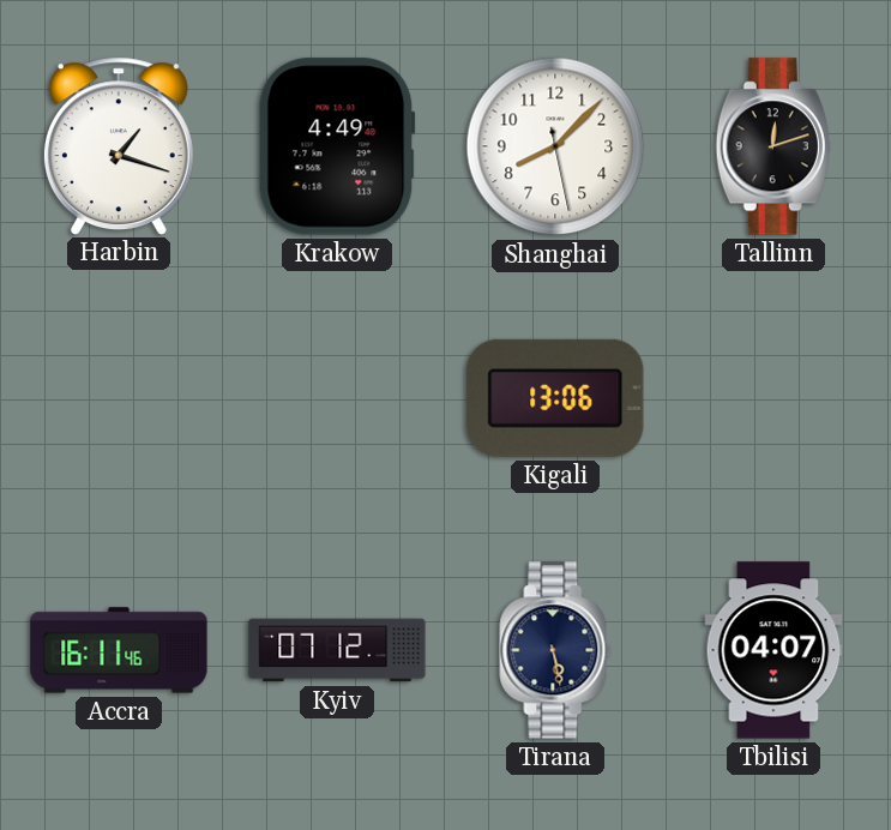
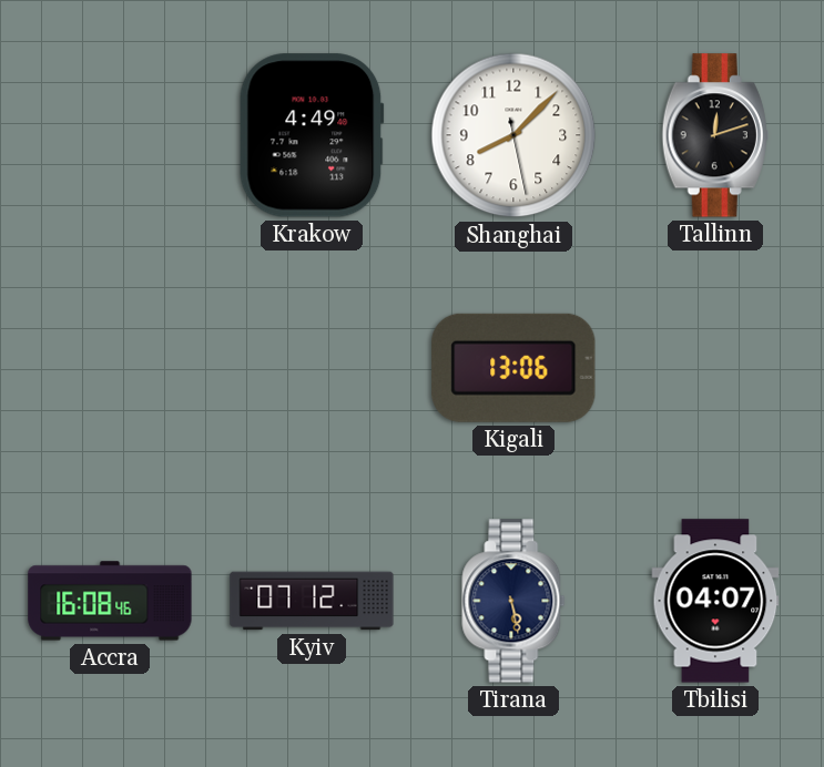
Harbin: 1:18 -> none
Accra: 16:11 -> 16:08
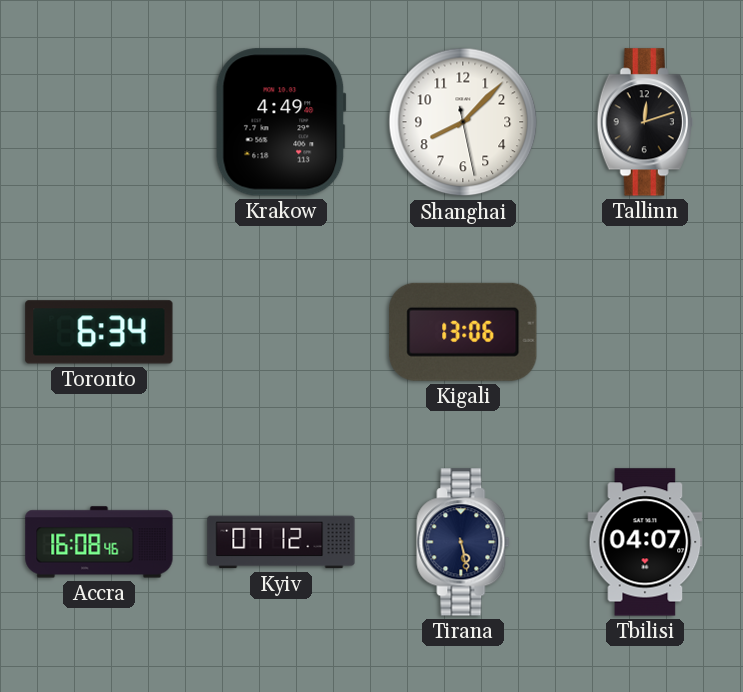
Toronto: none -> 6:34
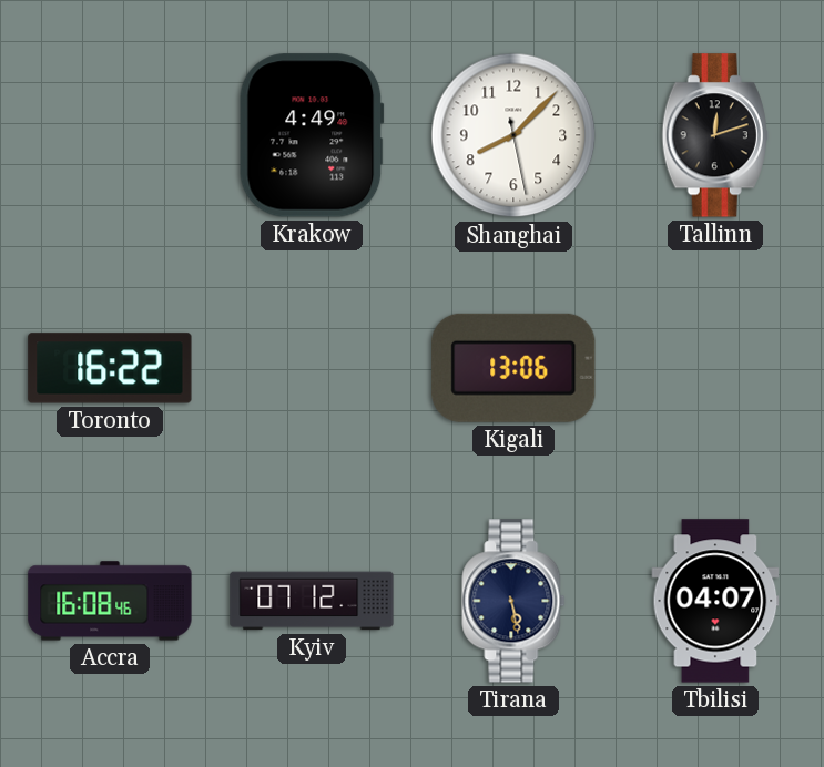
Toronto: 6:34 -> 16:22
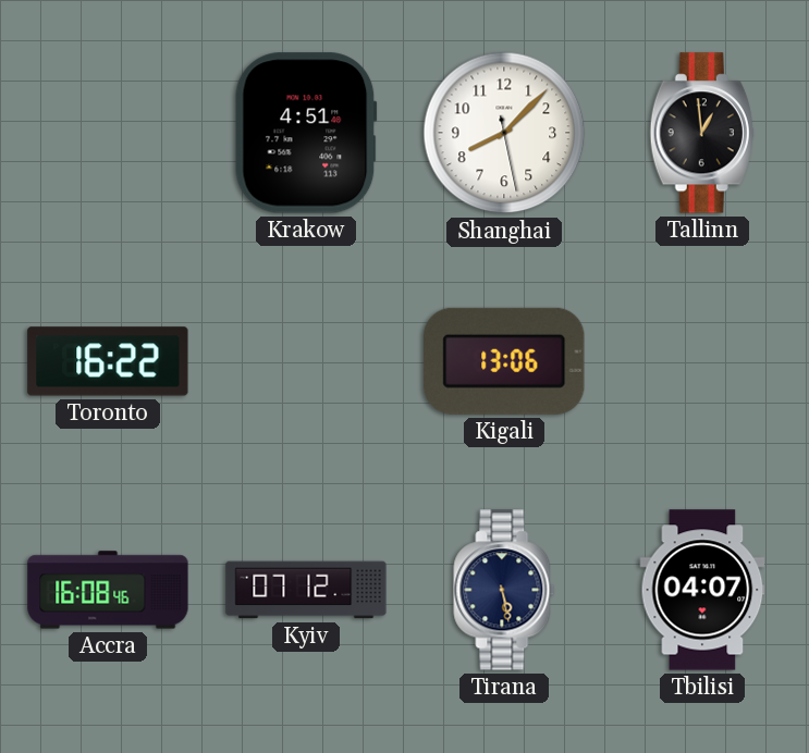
Krakow: 4:49 -> 4:51
Tallinn: 12:12 -> 12:59
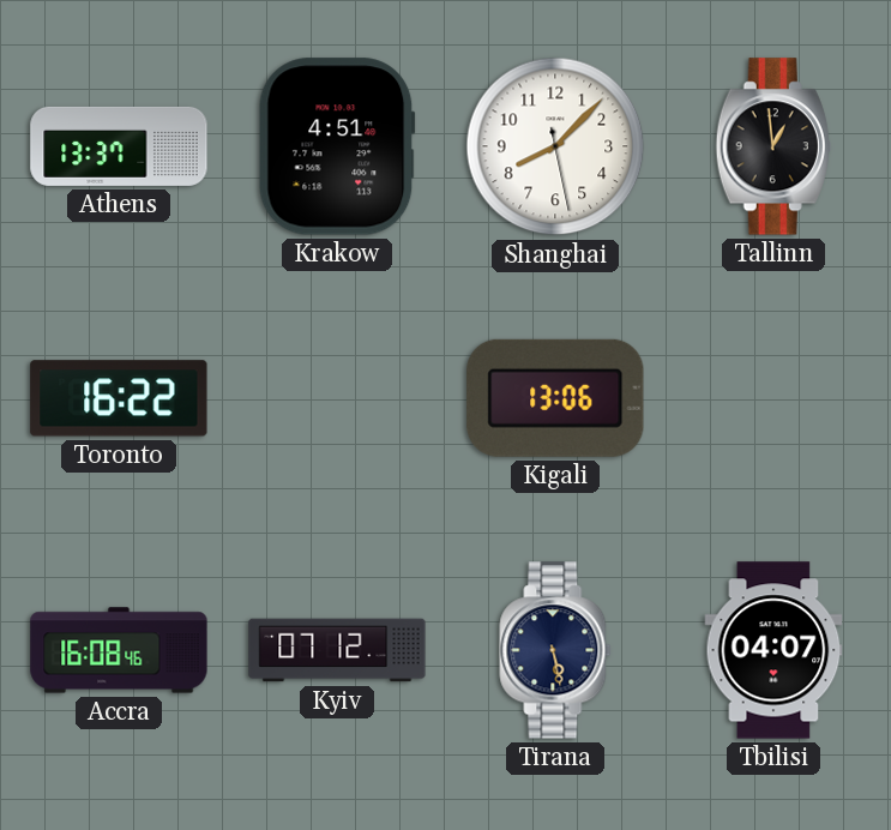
Athens: none -> 13:37
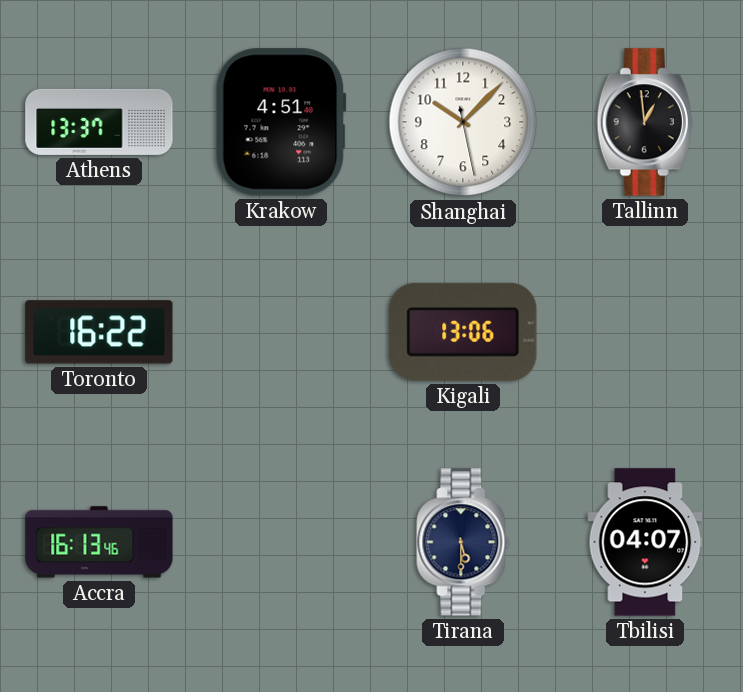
Shanghai: 8:07 -> 10:07
Accra: 16:08 -> 16:13
Kyiv: 07:12 -> none
Tirana: 5:28 -> 5:30
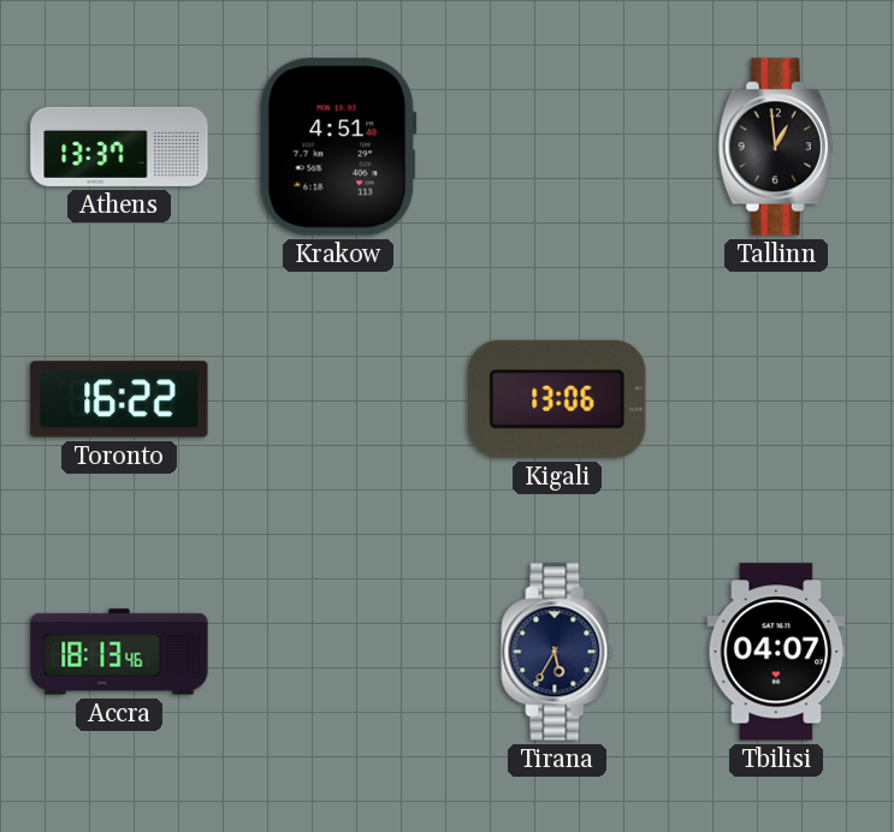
Shanghai: 10:07 -> none
Accra: 16:13 -> 18:13
Tirana: 5:30 -> 5:35
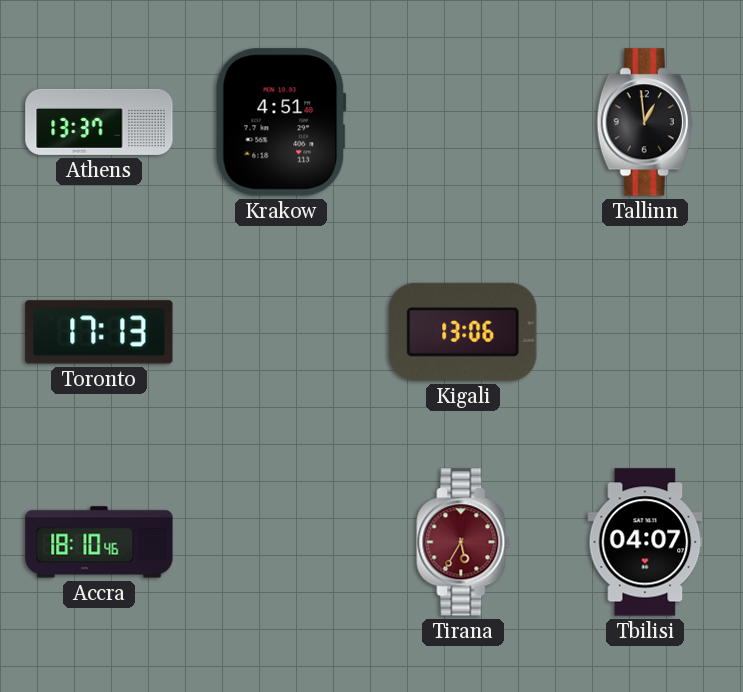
Toronto: 16:22 -> 17:13
Accra: 18:13 -> 18:10
Tirana dial: navy -> burgundy
